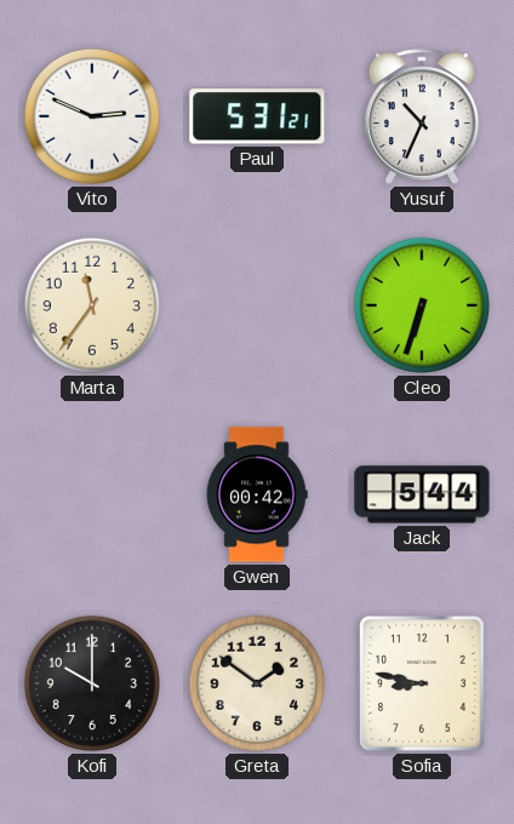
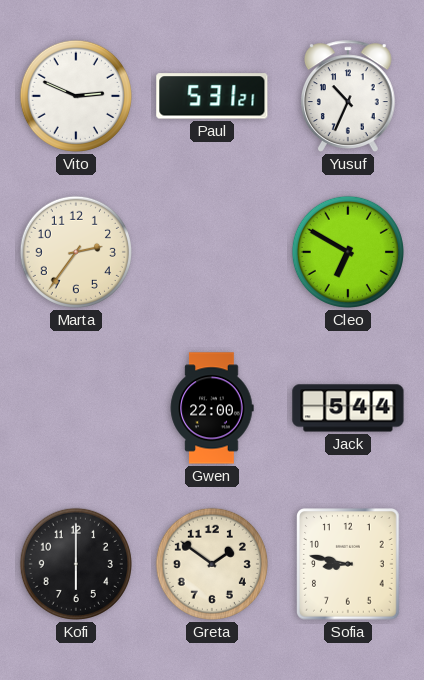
Marta: 11:36 -> 2:36
Cleo: 6:33 -> 6:50
Gwen: 00:42 -> 22:00
Kofi: 10:00 -> 6:00
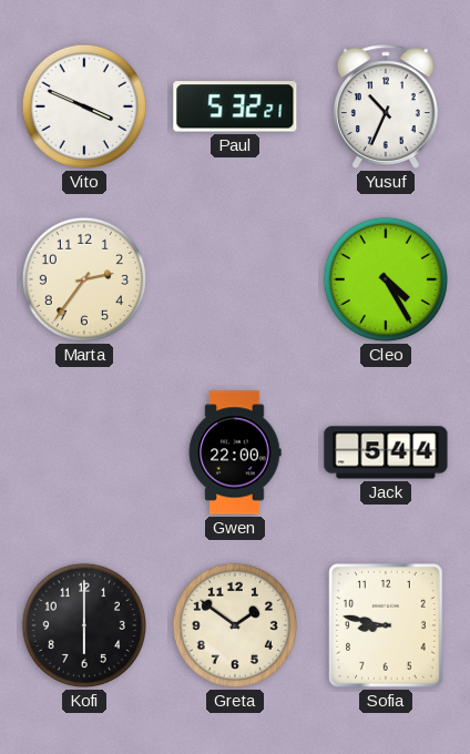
Vito: 2:49 -> 3:49
Paul: 5:31 -> 5:32
Cleo: 6:50 -> 4:25
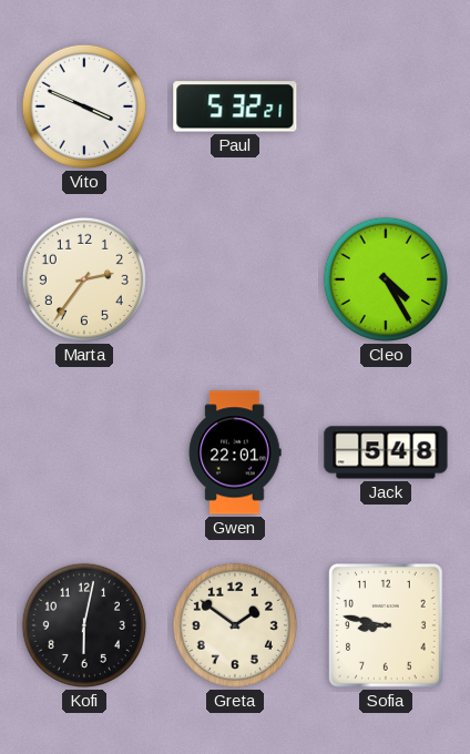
Yusuf: 10:34 -> none
Gwen: 22:00 -> 22:01
Jack: 5:44 -> 5:48
Kofi: 6:00 -> 6:02
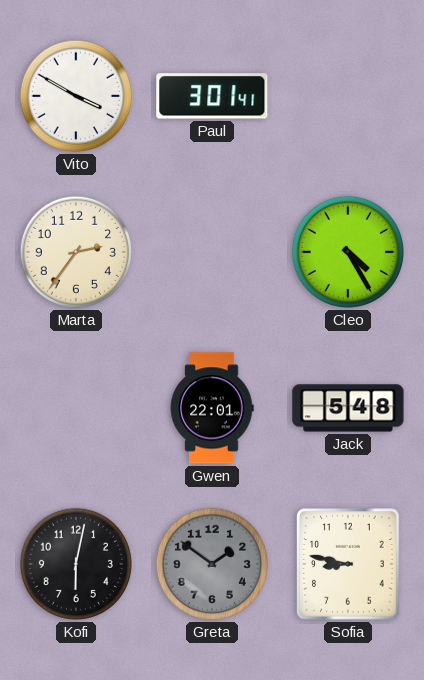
Vito: 3:49 -> 3:50
Paul: 5:32 -> 3:01
Greta dial: cream -> grey
